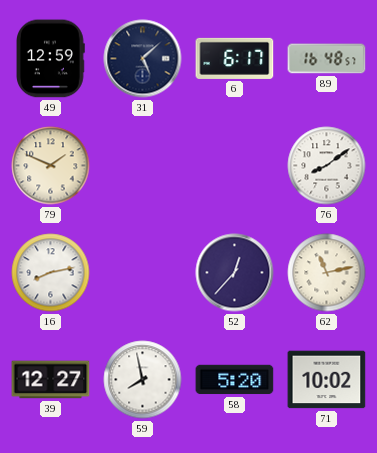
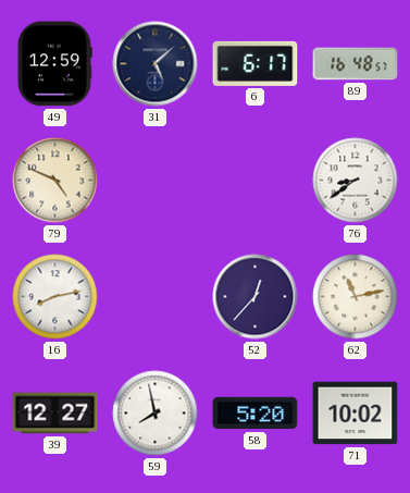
79: 1:49 -> 4:49
76: 8:09 -> 8:39
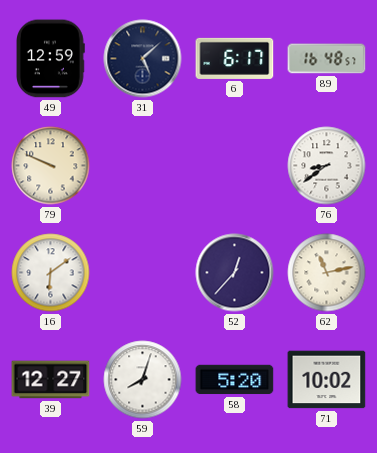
79: 4:49 -> 9:49
16: 8:13 -> 6:09
59: 7:58 -> 8:03
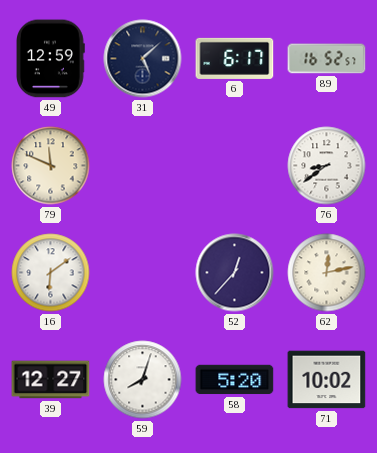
89: 16:48 -> 16:52
79: 9:49 -> 11:49
62: 11:13 -> 12:13
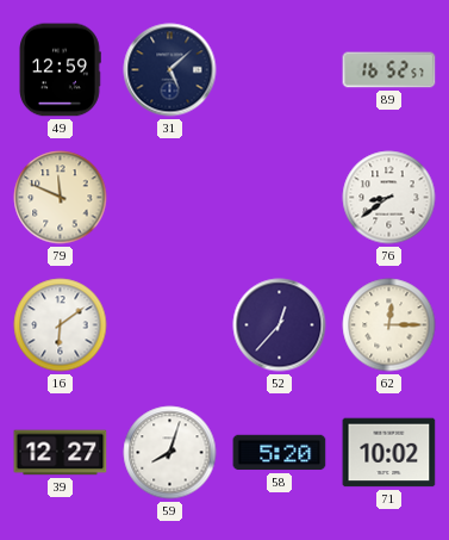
6: 6:17 -> none
62: 12:13 -> 12:15
